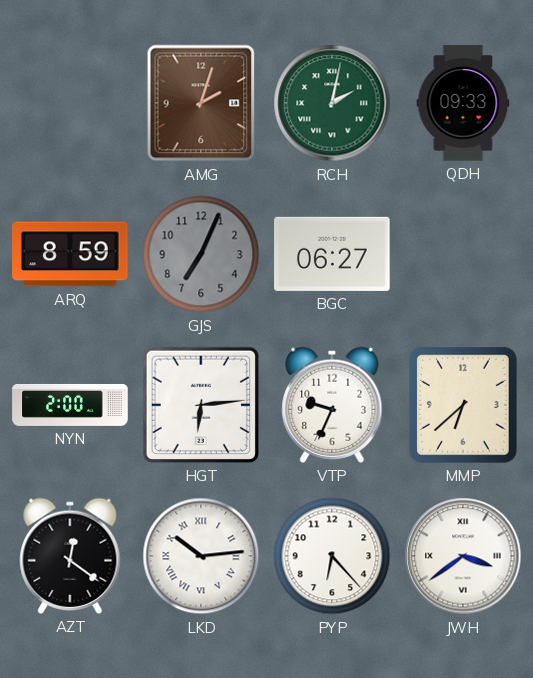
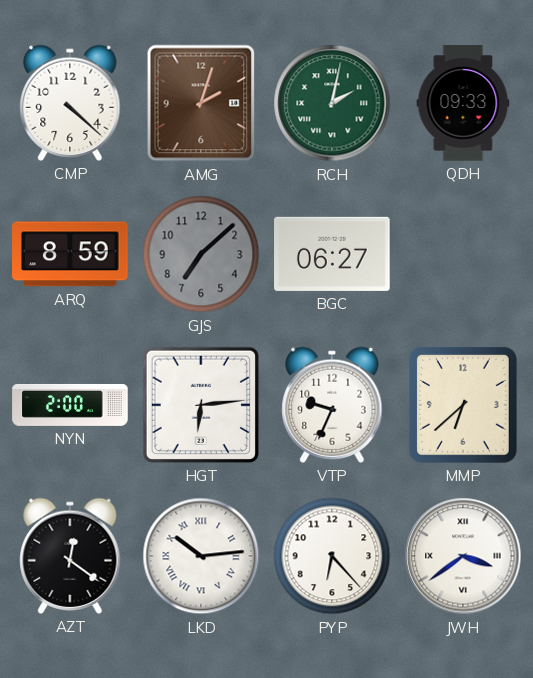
CMP: none -> 4:22
GJS: 7:04 -> 7:08
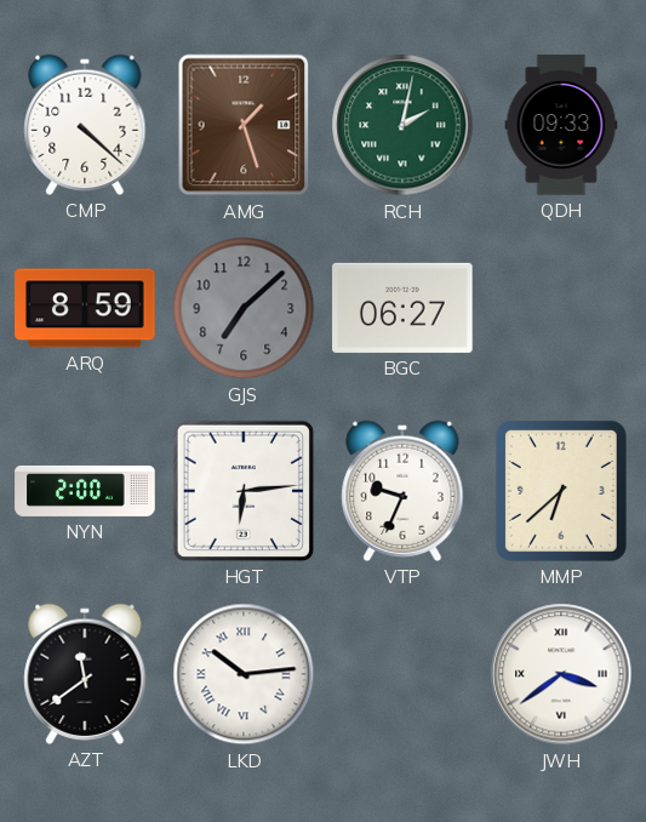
AMG: 2:03 -> 1:27
AZT: 12:21 -> 11:39
PYP: 6:23 -> none
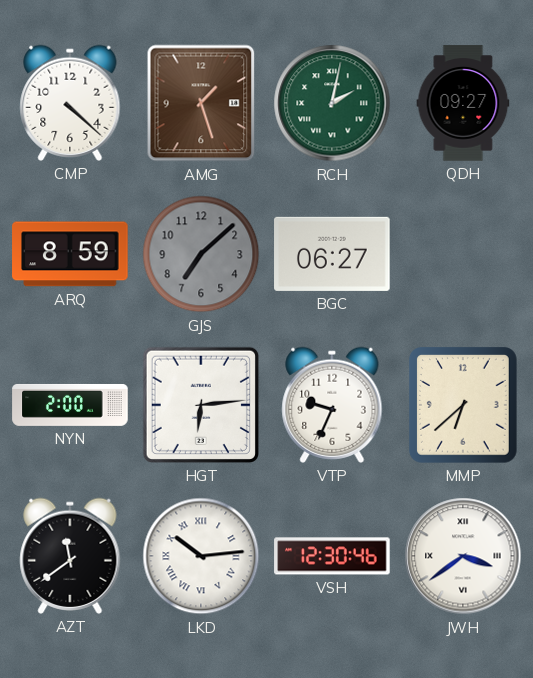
QDH: 09:33 -> 09:27
VSH: none -> 12:30
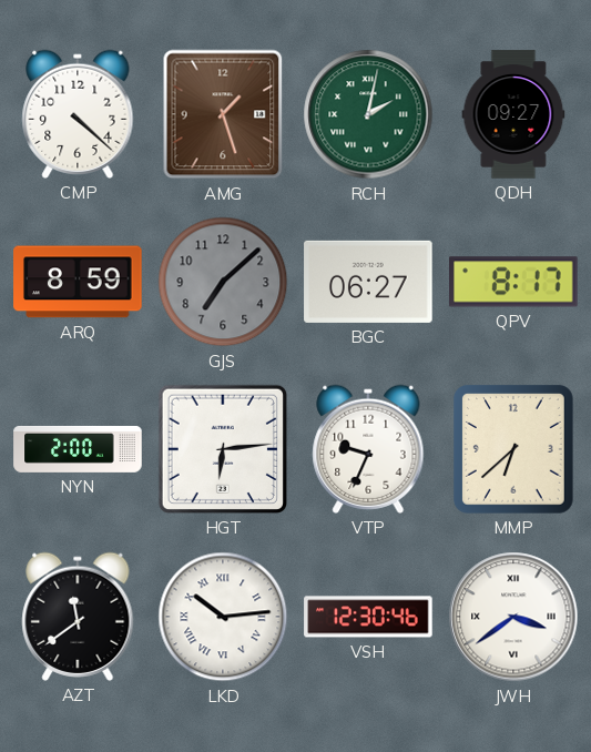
QPV: none -> 8:17
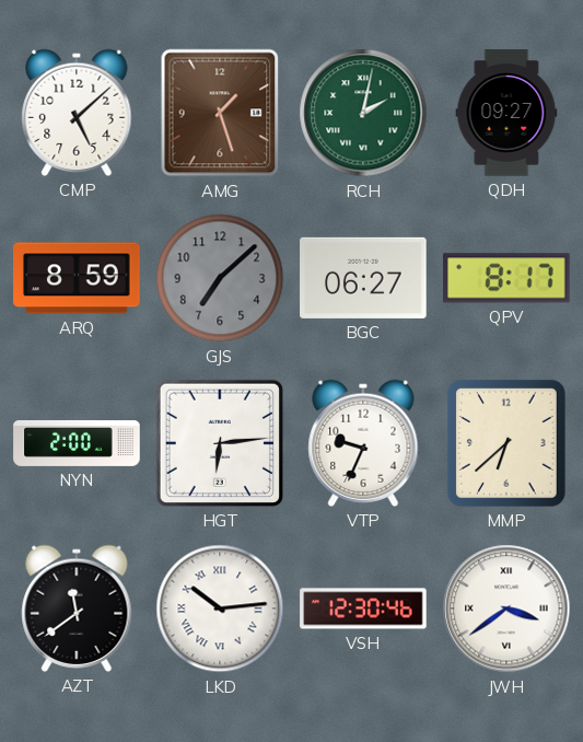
CMP: 4:22 -> 5:08
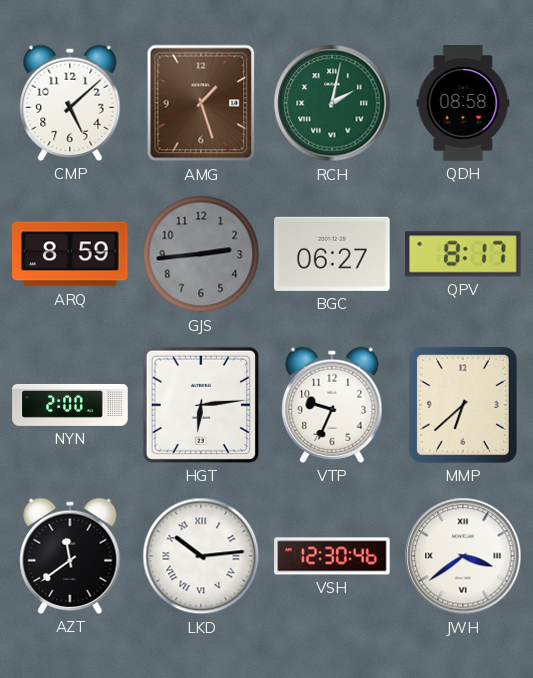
QDH: 09:27 -> 08:58
GJS: 7:08 -> 2:44
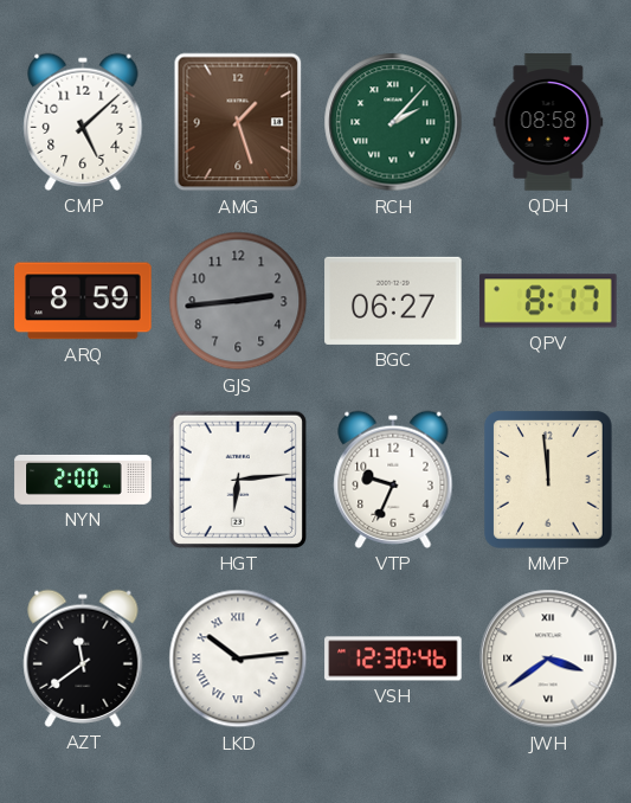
RCH: 2:02 -> 2:07
MMP: 6:38 -> 11:59
